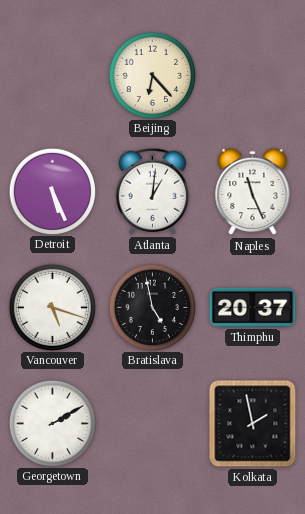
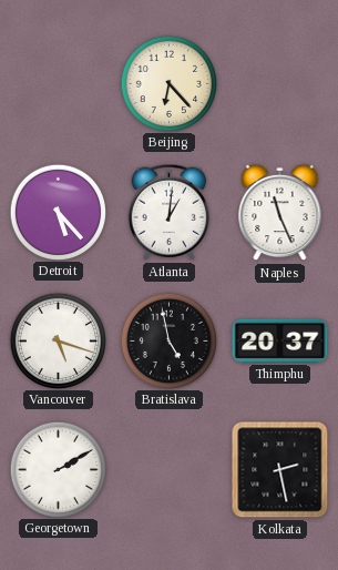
Detroit: 5:26 -> 5:23
Kolkata: 1:58 -> 2:28
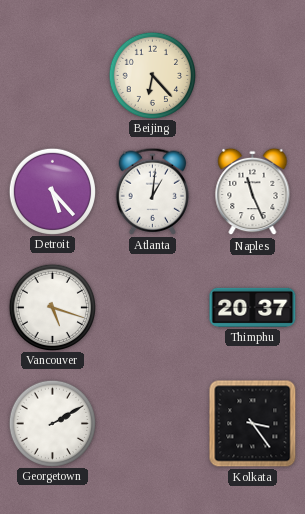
Bratislava: 4:58 -> none
Kolkata: 2:28 -> 3:24
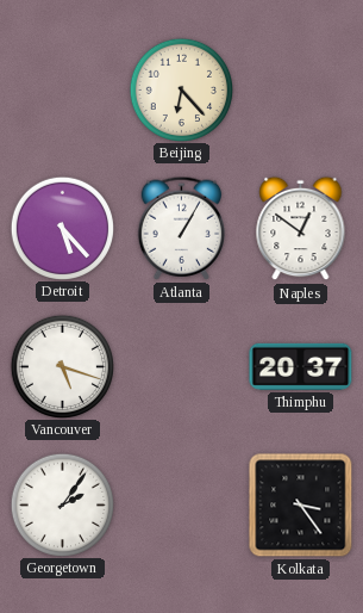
Atlanta: 1:01 -> 1:05
Naples: 11:26 -> 12:51
Georgetown: 2:10 -> 2:06
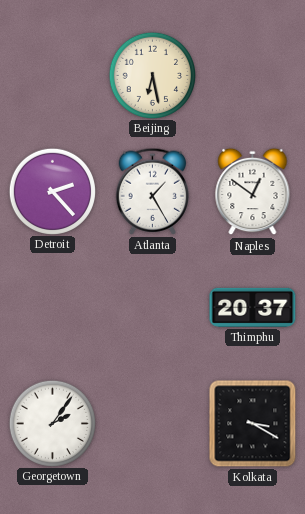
Beijing: 6:23 -> 6:28
Detroit: 5:23 -> 2:23
Atlanta: 1:05 -> 1:25
Vancouver: 5:18 -> none
Kolkata: 3:24 -> 3:20
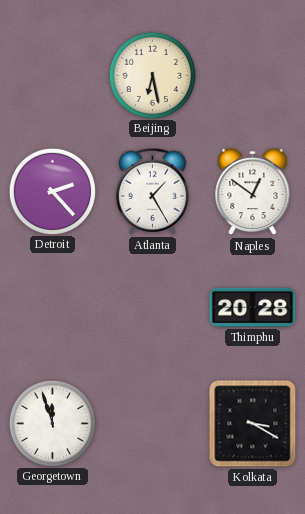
Thimphu: 20:37 -> 20:28
Georgetown: 2:06 -> 11:57
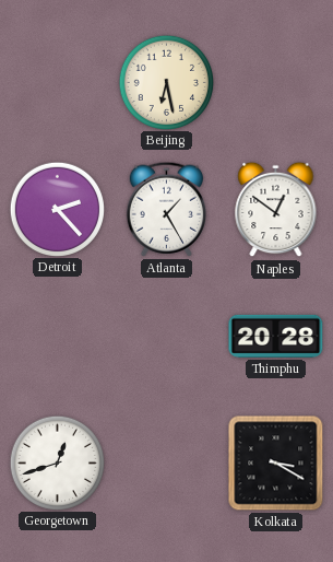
Georgetown: 11:57 -> 12:42
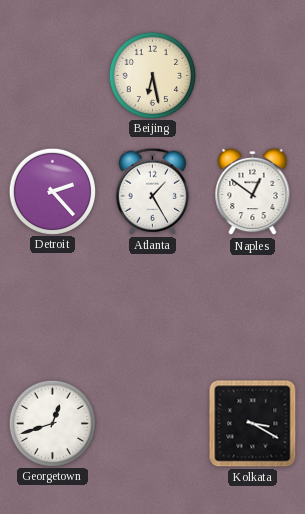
Thimphu: 20:28 -> none
